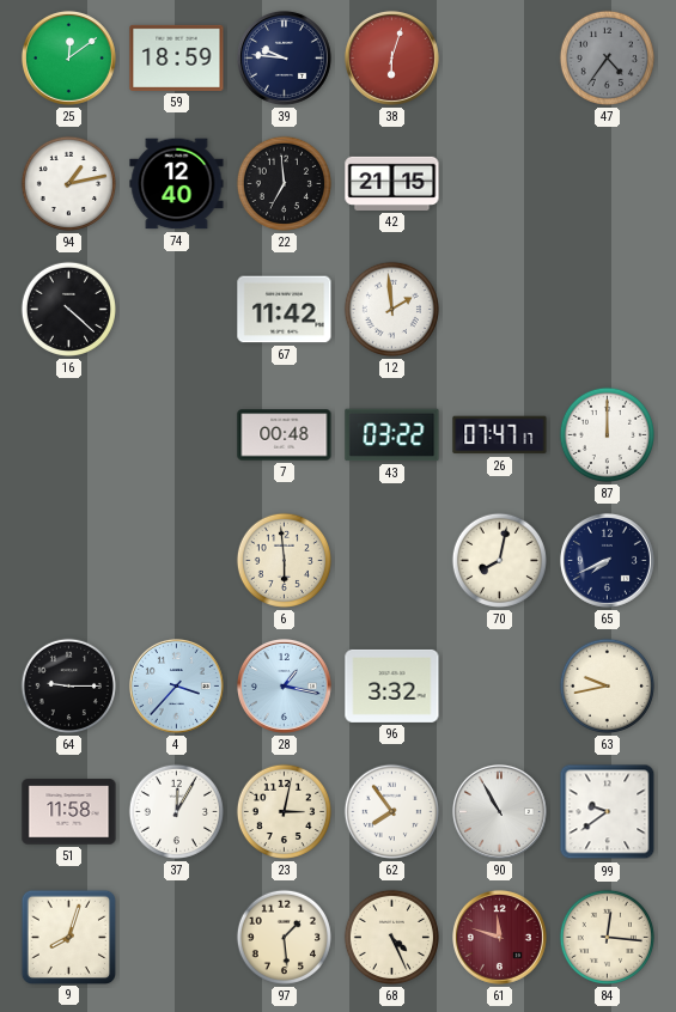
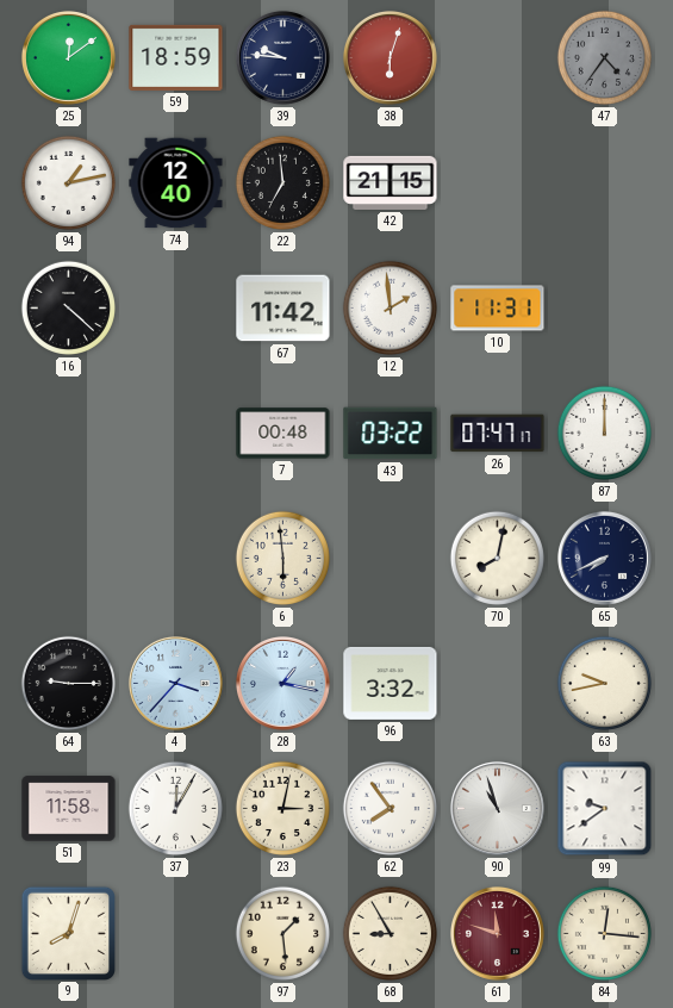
10: none -> 11:31
90: 10:55 -> 10:57
68: 4:26 -> 8:55
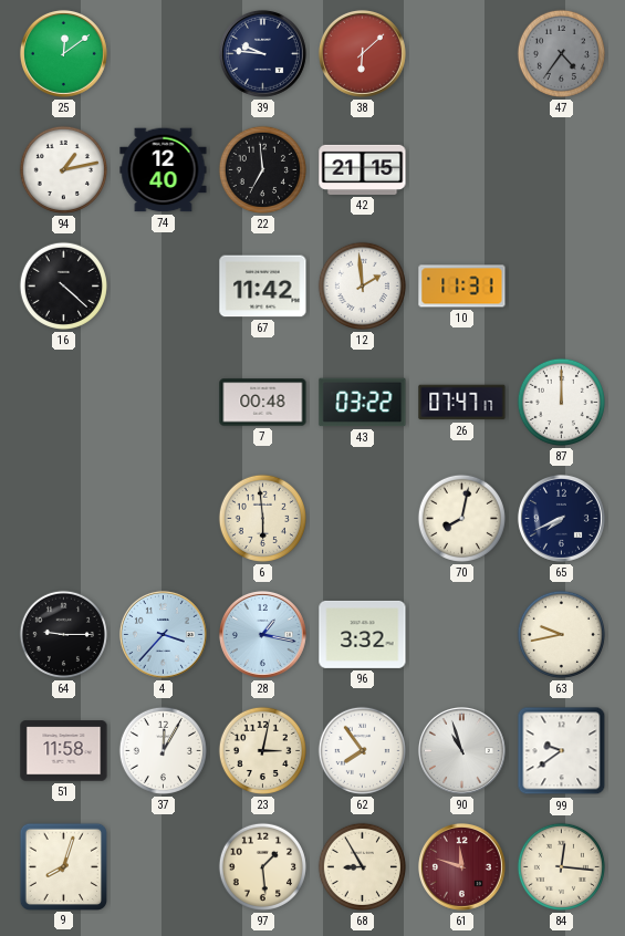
59: 18:59 -> none
38: 6:03 -> 6:08
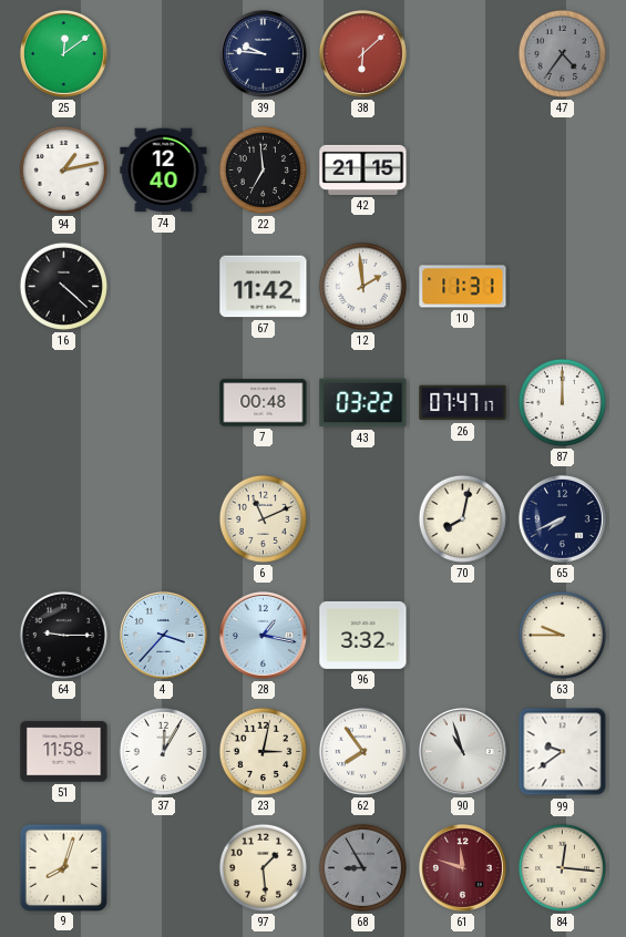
6: 5:59 -> 11:11
63: 9:43 -> 9:45
68 dial: cream -> grey
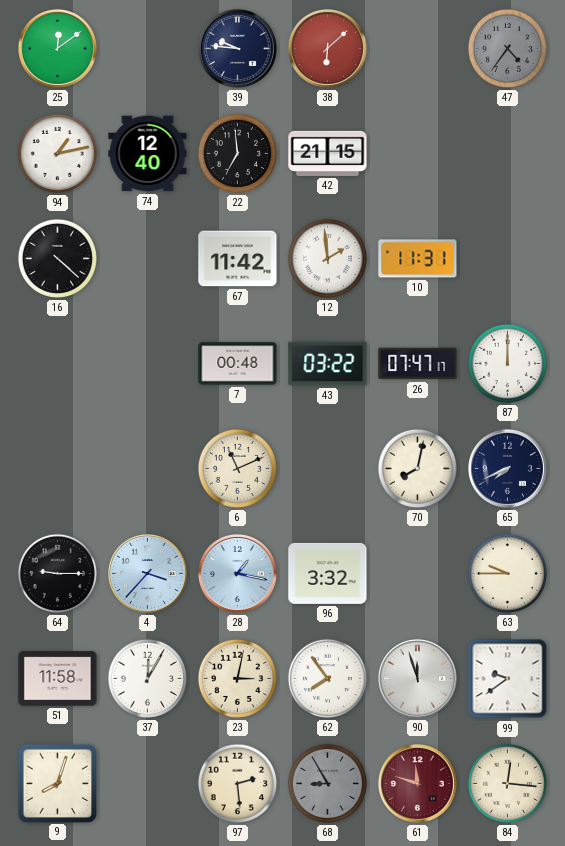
90: 10:57 -> 11:57
97: 1:29 -> 2:29
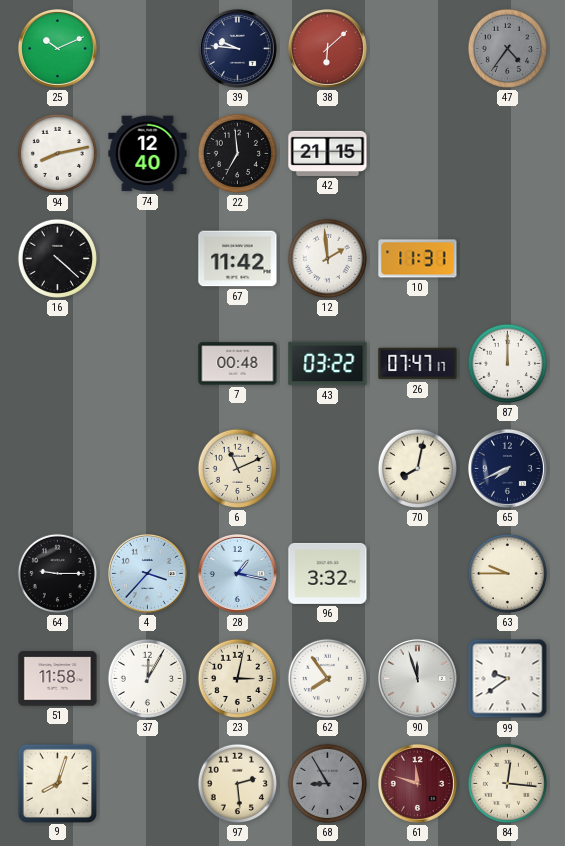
25: 12:09 -> 10:11
94: 1:13 -> 8:13
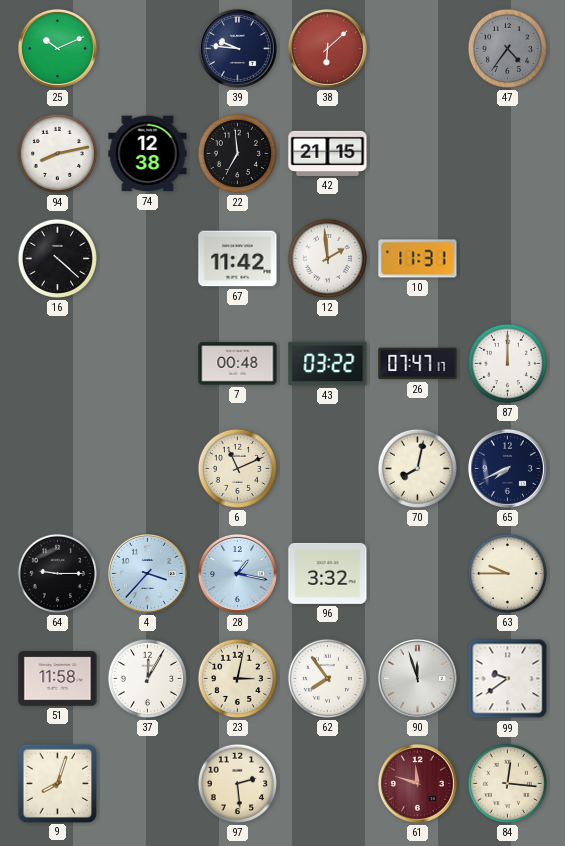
74: 12:40 -> 12:38
68: 8:55 -> none
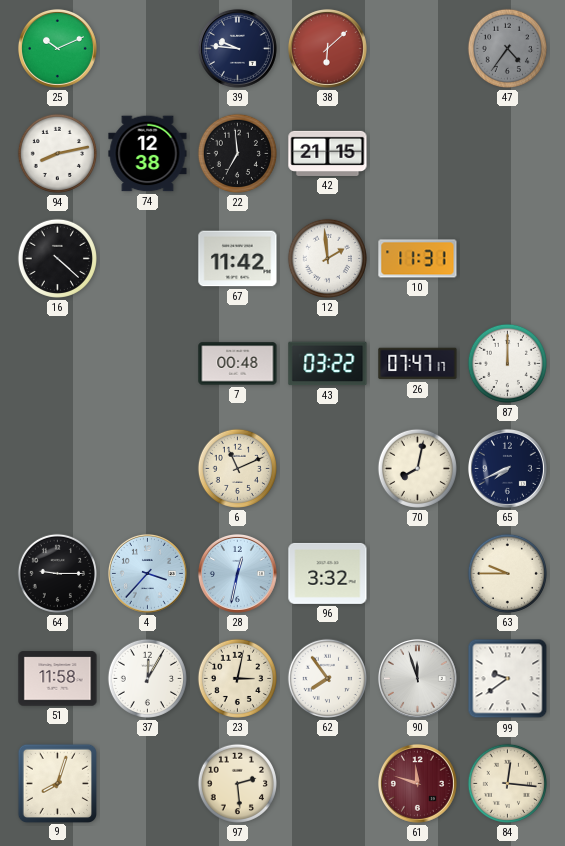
28: 1:17 -> 12:32
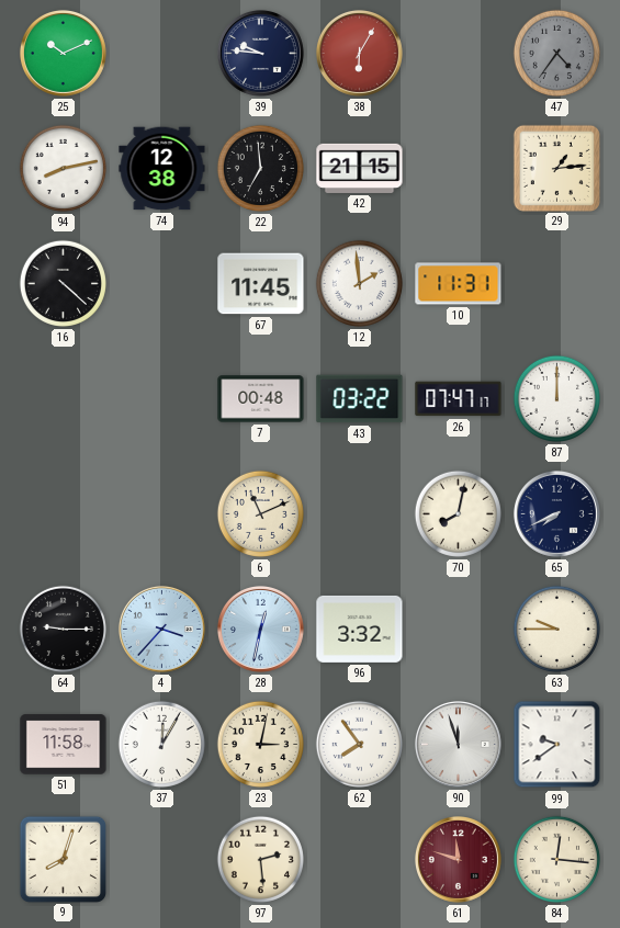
38: 6:08 -> 6:05
29: none -> 1:14
67: 11:42 -> 11:45
